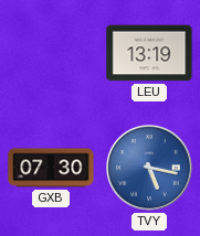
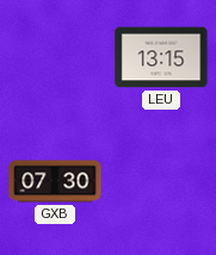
LEU: 13:19 -> 13:15
TVY: 5:17 -> none
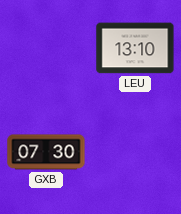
LEU: 13:15 -> 13:10
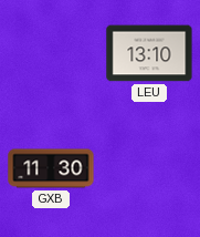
GXB: 07:30 -> 11:30
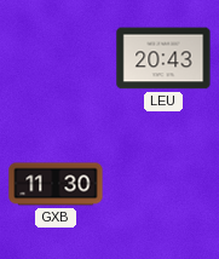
LEU: 13:10 -> 20:43
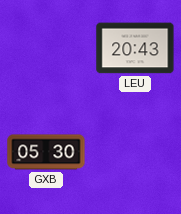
GXB: 11:30 -> 05:30
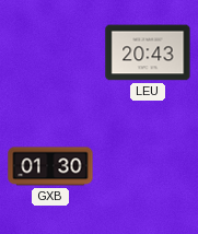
GXB: 05:30 -> 01:30
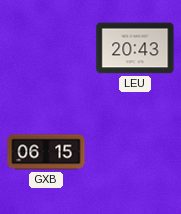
GXB: 01:30 -> 06:15
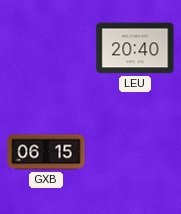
LEU: 20:43 -> 20:40
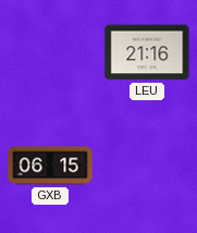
LEU: 20:40 -> 21:16
